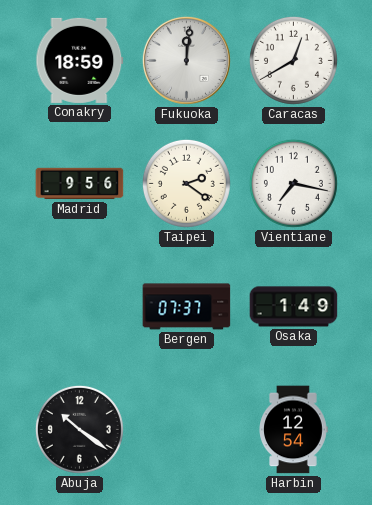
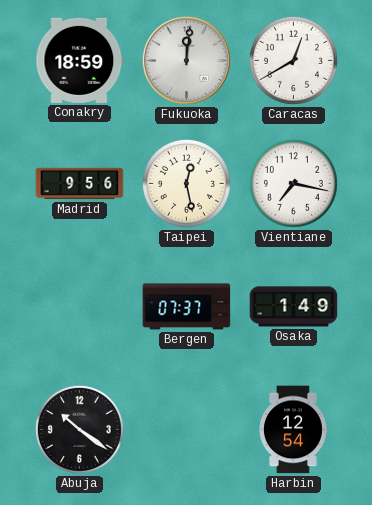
Taipei: 2:21 -> 12:28
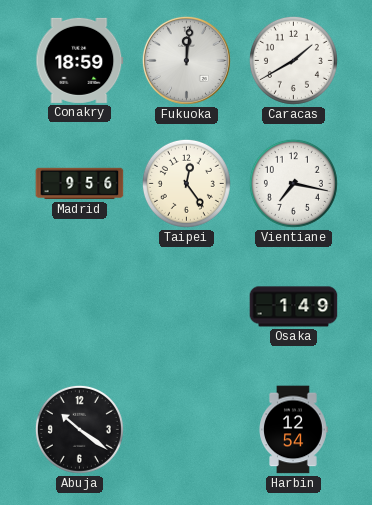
Caracas: 12:40 -> 1:40
Taipei: 12:28 -> 12:24
Bergen: 07:37 -> none
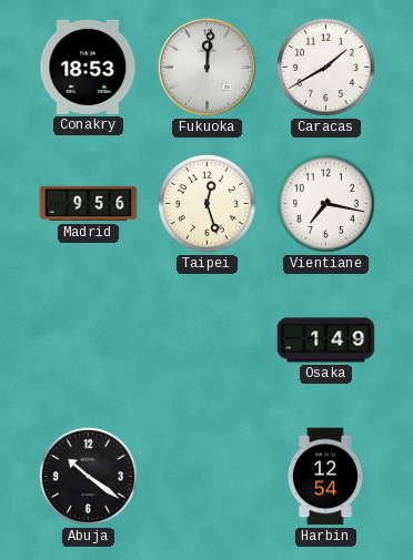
Conakry: 18:59 -> 18:53
Taipei: 12:24 -> 12:27
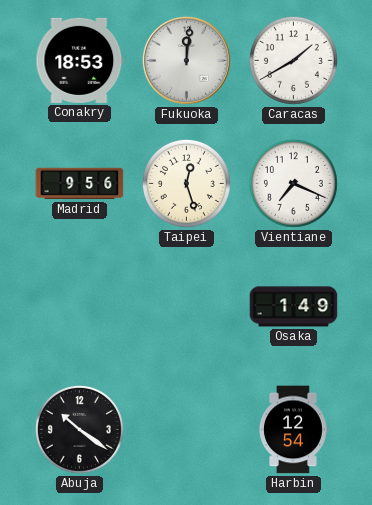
Vientiane: 7:17 -> 7:19
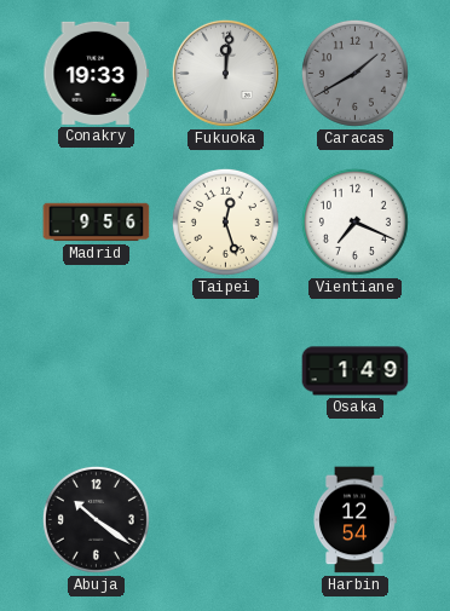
Conakry: 18:53 -> 19:33
Caracas dial: white -> grey
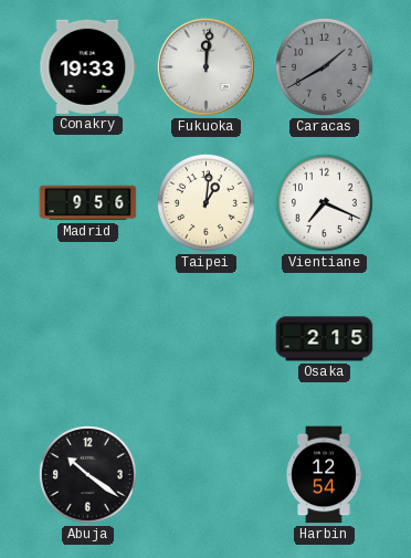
Taipei: 12:27 -> 1:01
Osaka: 1:49 -> 2:15
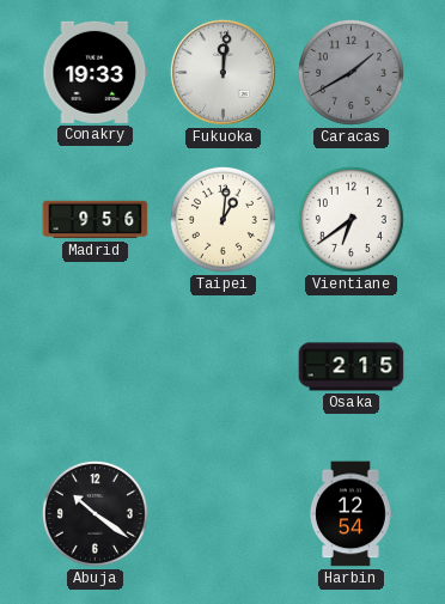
Vientiane: 7:19 -> 6:39
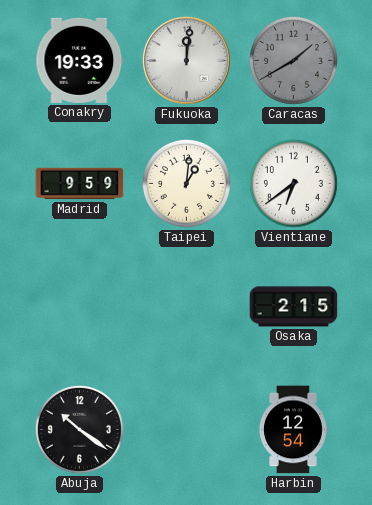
Madrid: 9:56 -> 9:59
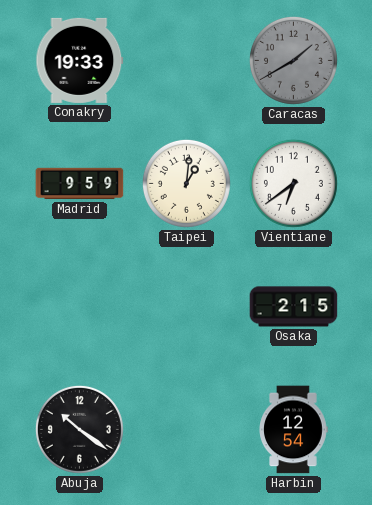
Fukuoka: 12:01 -> none
